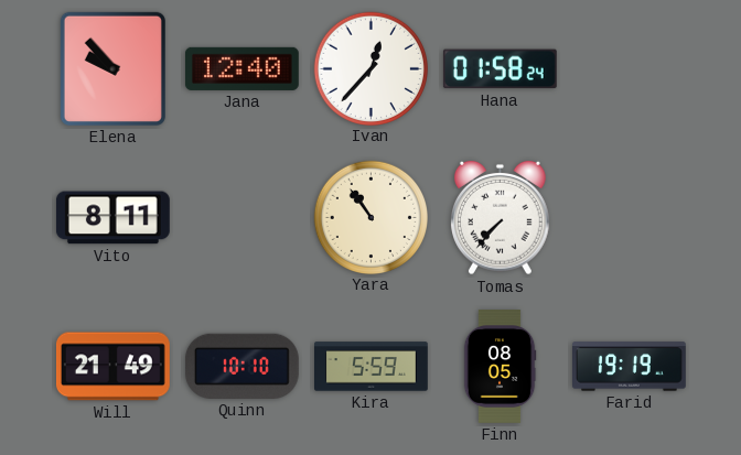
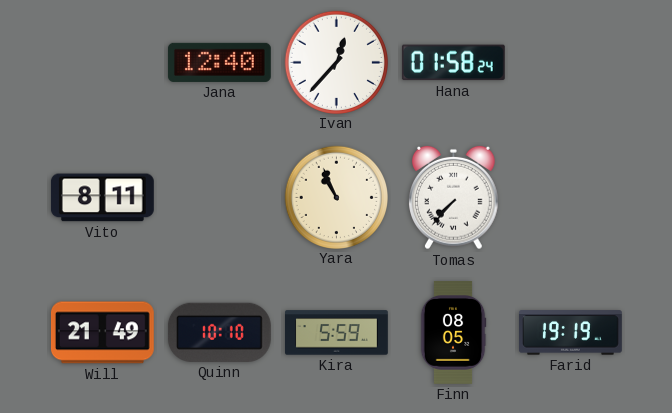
Elena: 9:53 -> none
Yara: 10:54 -> 10:56
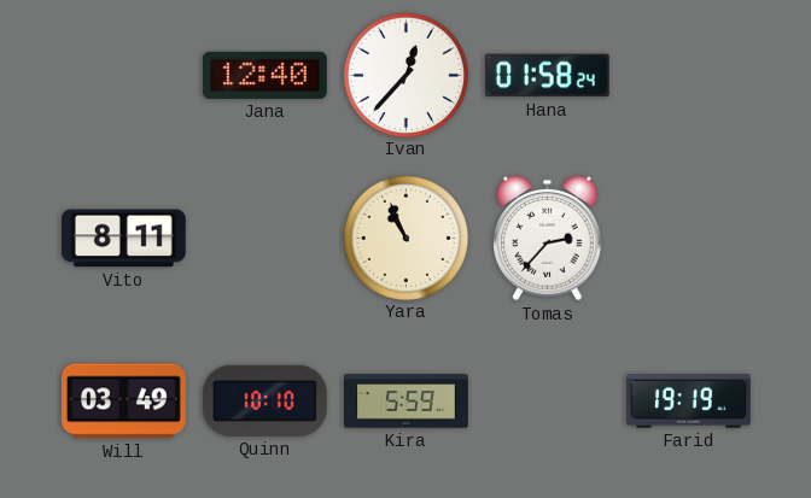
Tomas: 7:37 -> 2:37
Will: 21:49 -> 03:49
Finn: 08:05 -> none
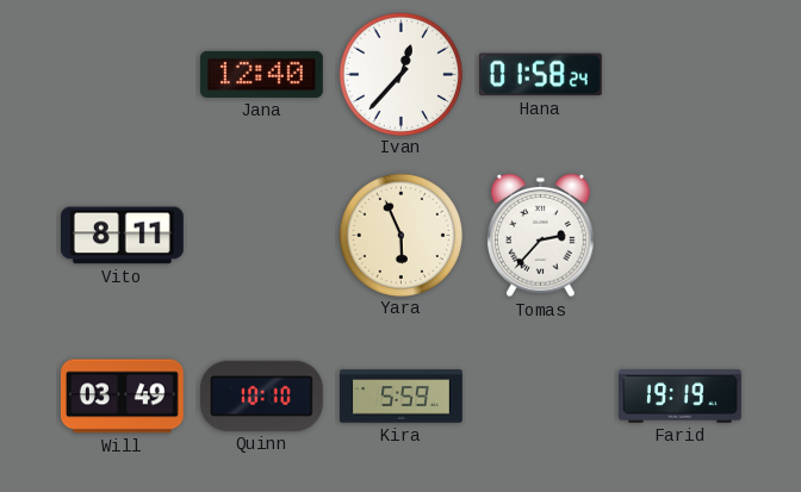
Yara: 10:56 -> 5:56
